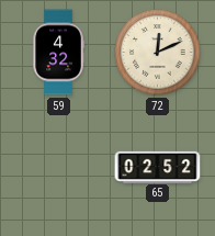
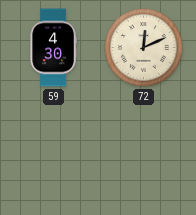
59: 4:32 -> 4:30
65: 02:52 -> none
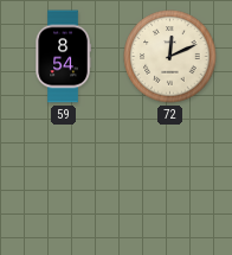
59: 4:30 -> 8:54
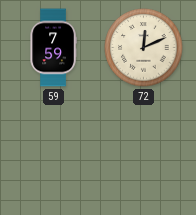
59: 8:54 -> 7:59
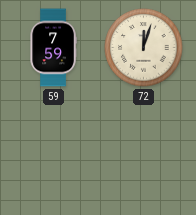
72: 12:11 -> 12:03
